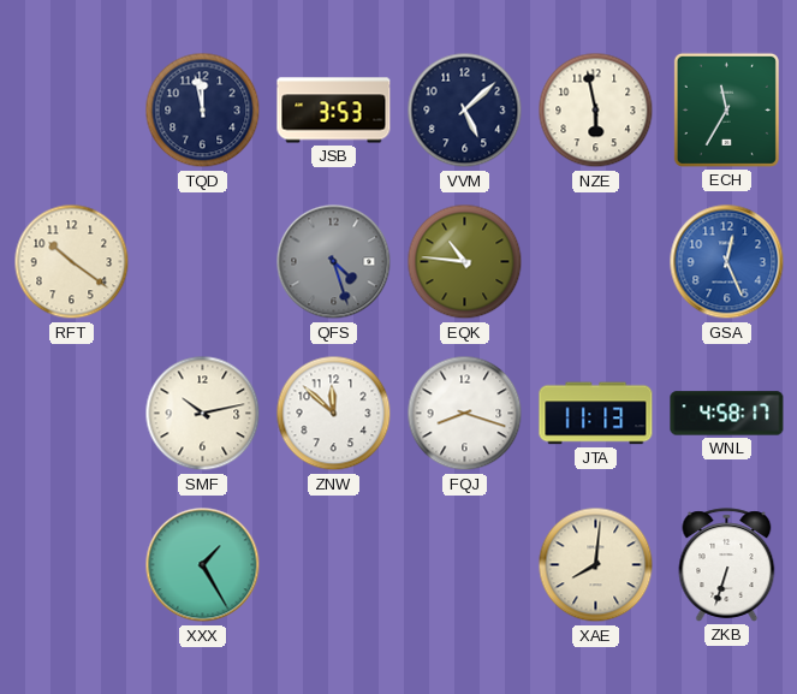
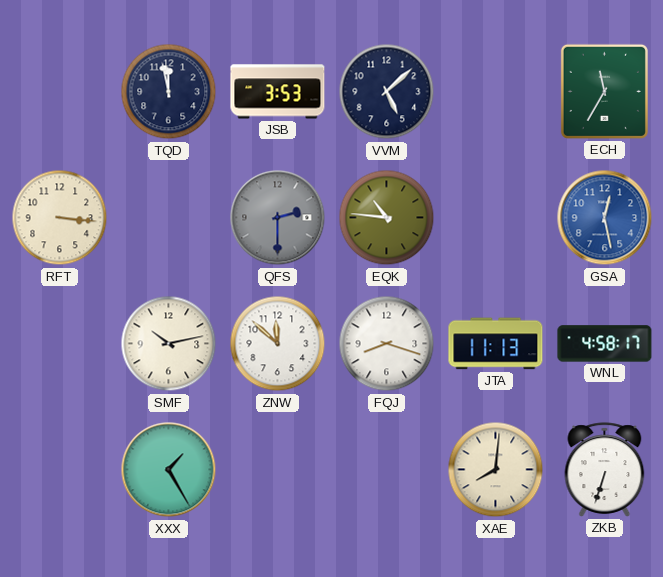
NZE: 5:58 -> none
RFT: 10:21 -> 3:16
QFS: 4:27 -> 2:30
GSA: 12:26 -> 12:28
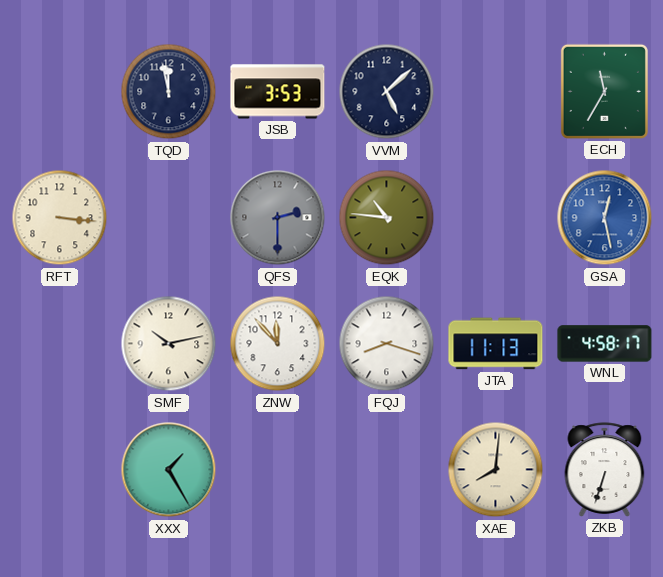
ZNW: 11:52 -> 11:53
